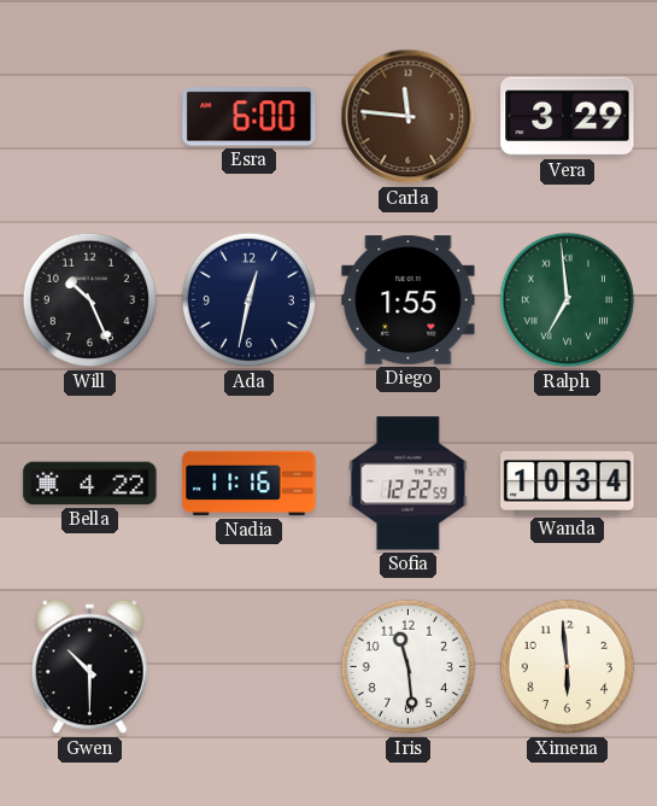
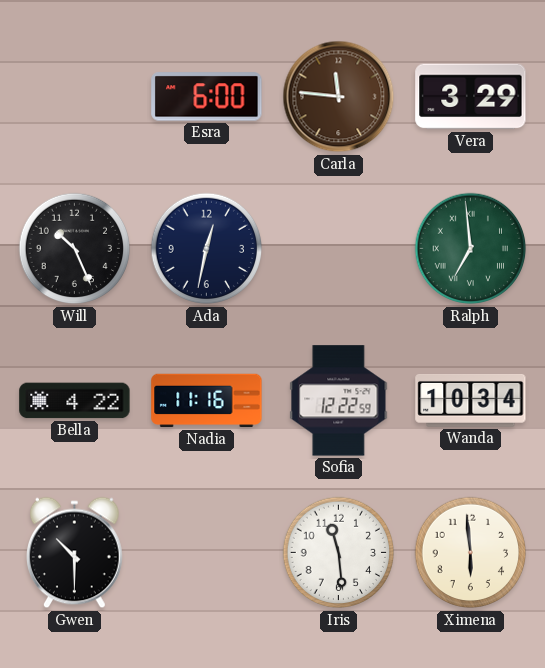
Diego: 1:55 -> none
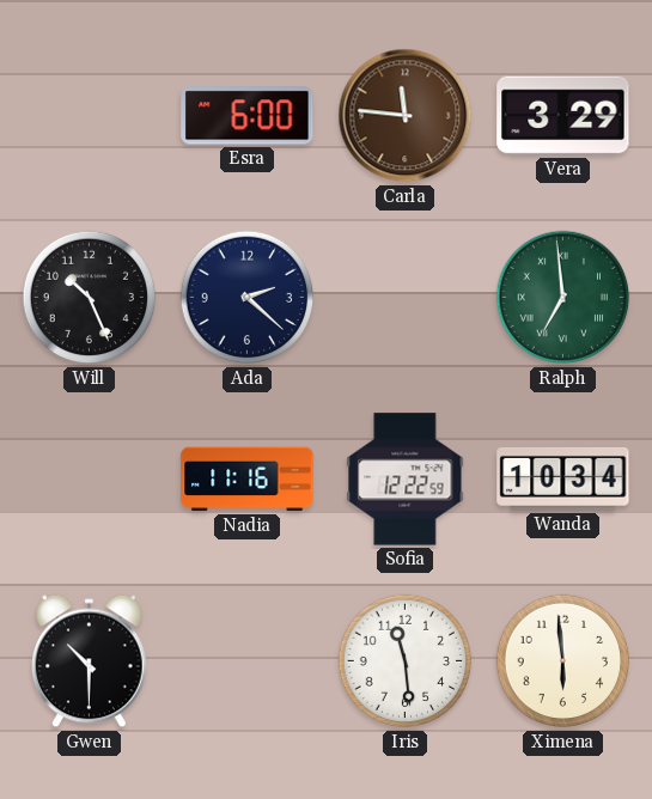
Ada: 12:32 -> 2:22
Bella: 4:22 -> none
